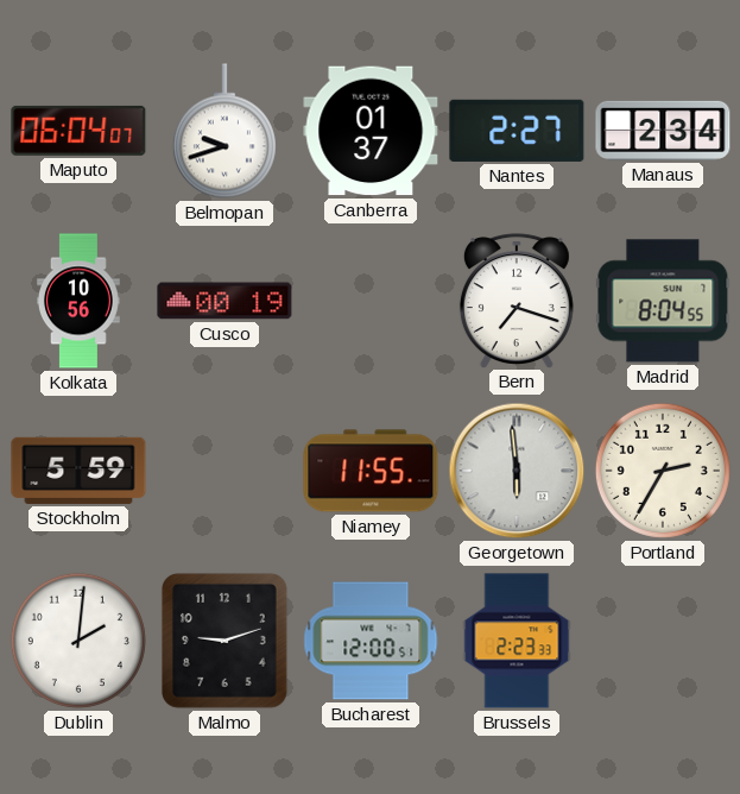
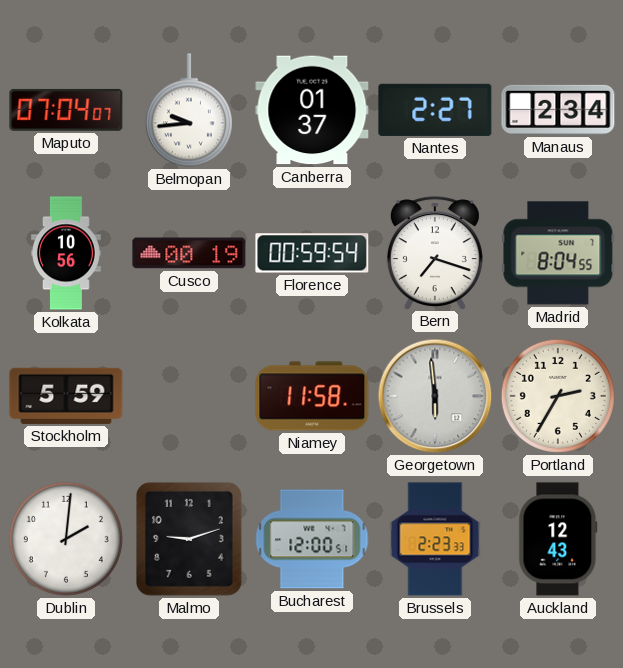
Maputo: 06:04 -> 07:04
Belmopan: 9:42 -> 9:44
Florence: none -> 00:59
Niamey: 11:55 -> 11:58
Auckland: none -> 12:43
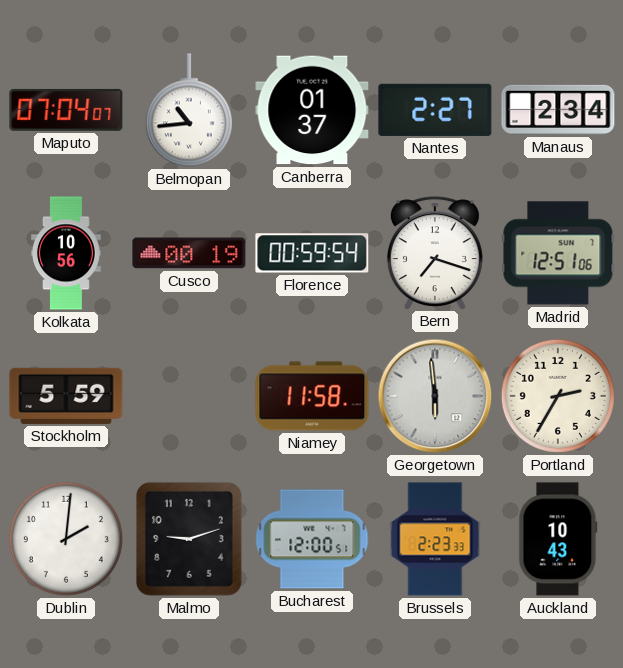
Belmopan: 9:44 -> 10:44
Madrid: 8:04 -> 12:51
Auckland: 12:43 -> 10:43
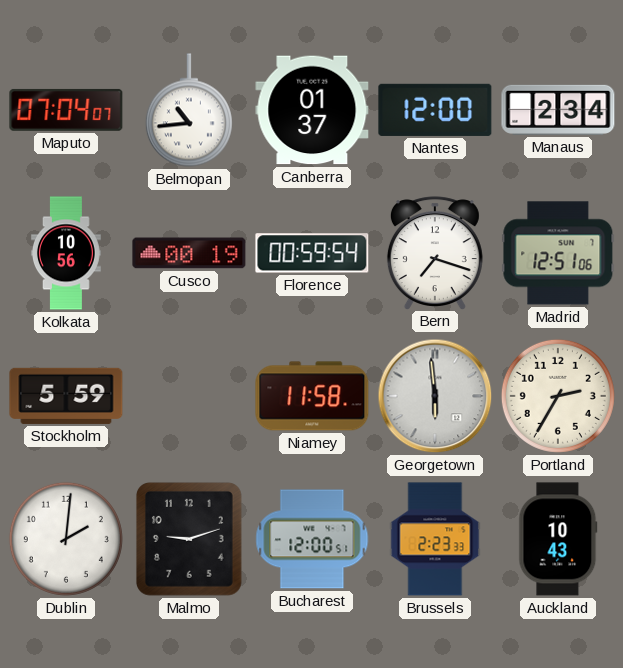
Nantes: 2:27 -> 12:00
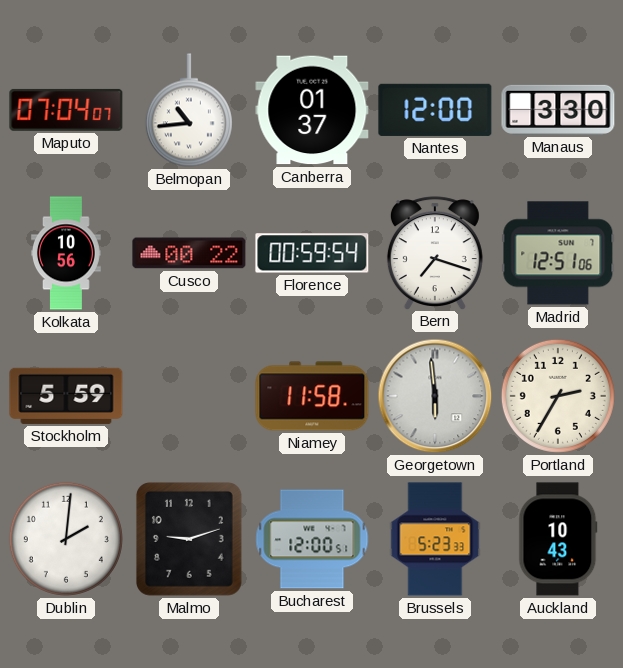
Manaus: 2:34 -> 3:30
Cusco: 00:19 -> 00:22
Brussels: 2:23 -> 5:23
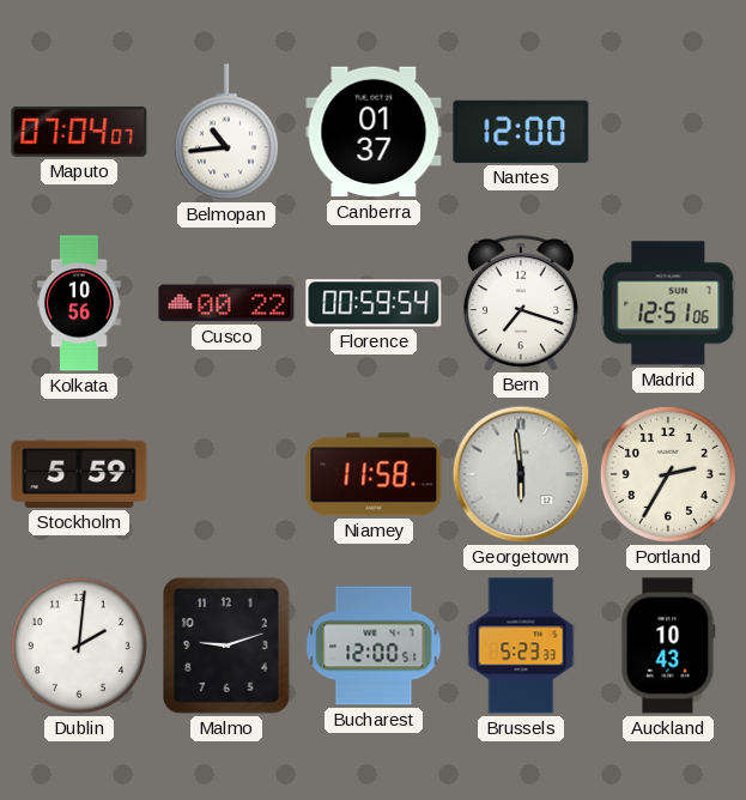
Manaus: 3:30 -> none
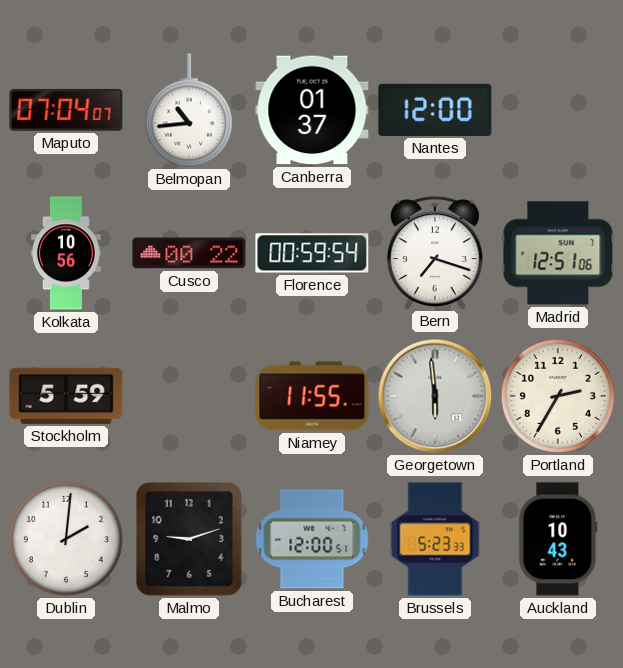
Niamey: 11:58 -> 11:55
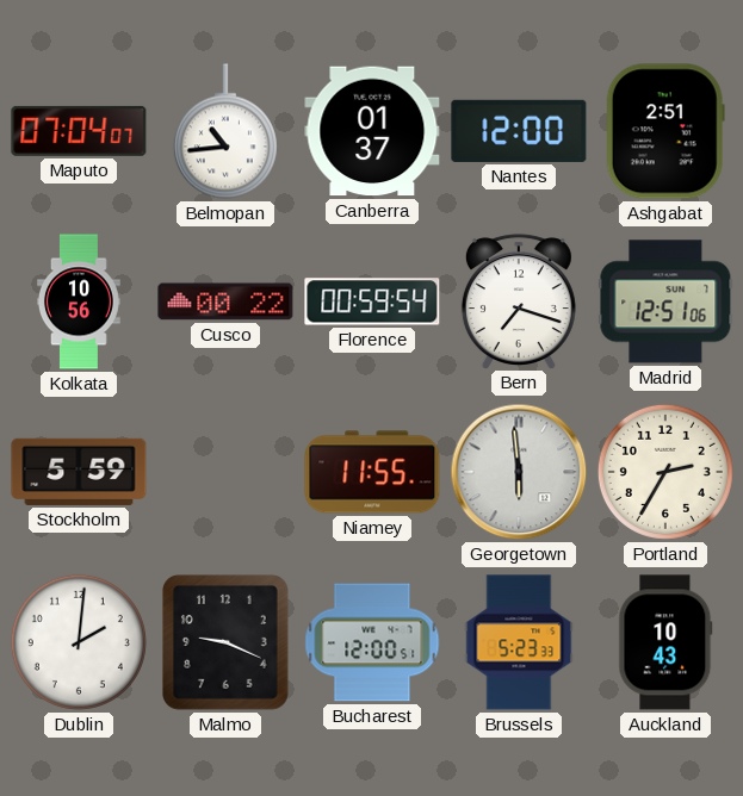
Ashgabat: none -> 2:51
Malmo: 9:12 -> 9:19
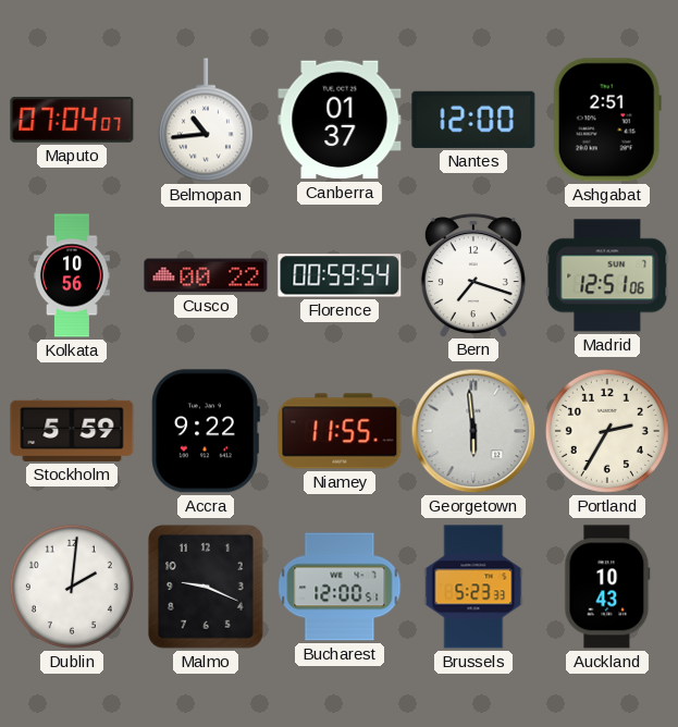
Accra: none -> 9:22
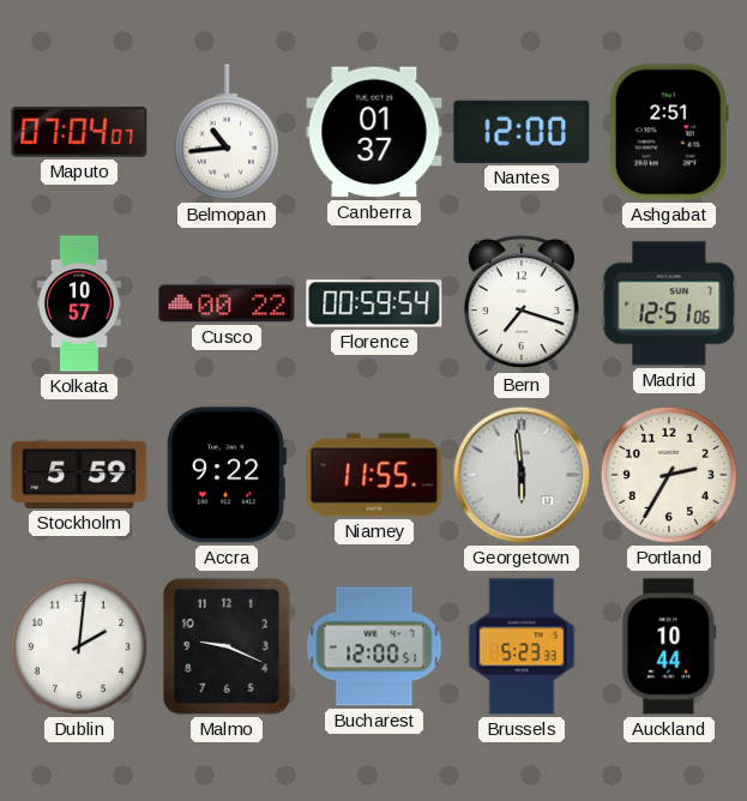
Kolkata: 10:56 -> 10:57
Auckland: 10:43 -> 10:44
